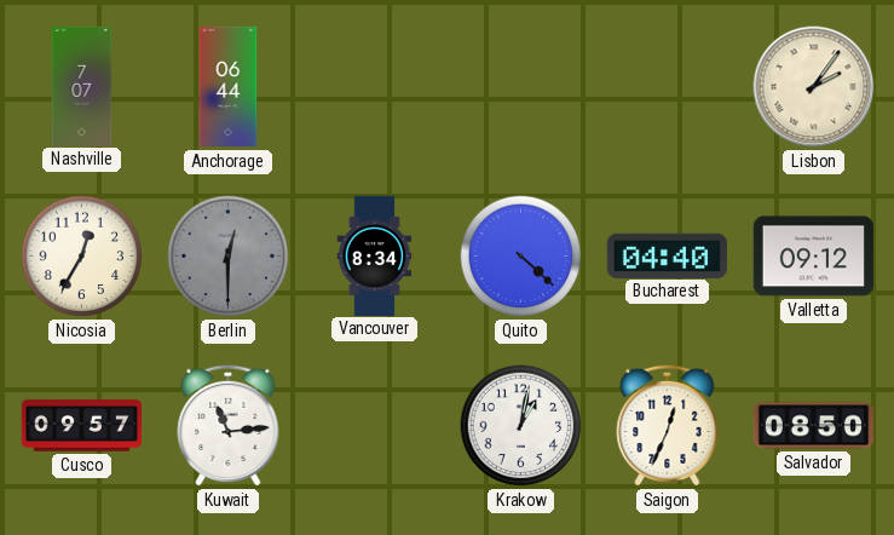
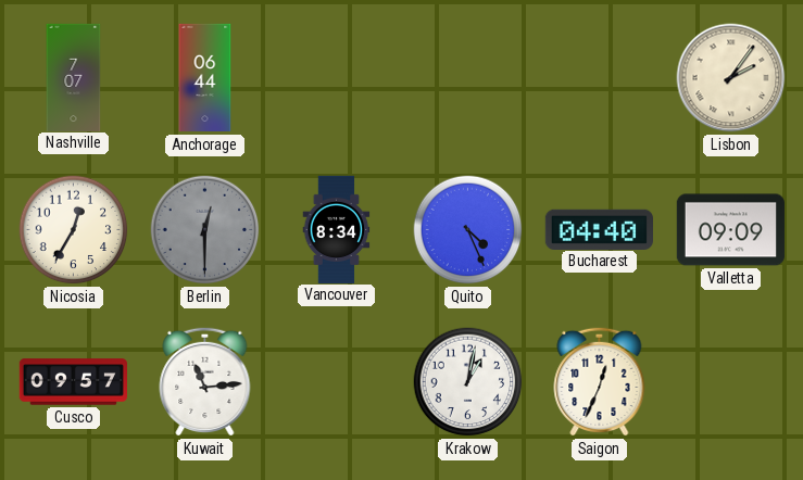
Quito: 4:22 -> 4:26
Valletta: 09:12 -> 09:09
Salvador: 08:50 -> none
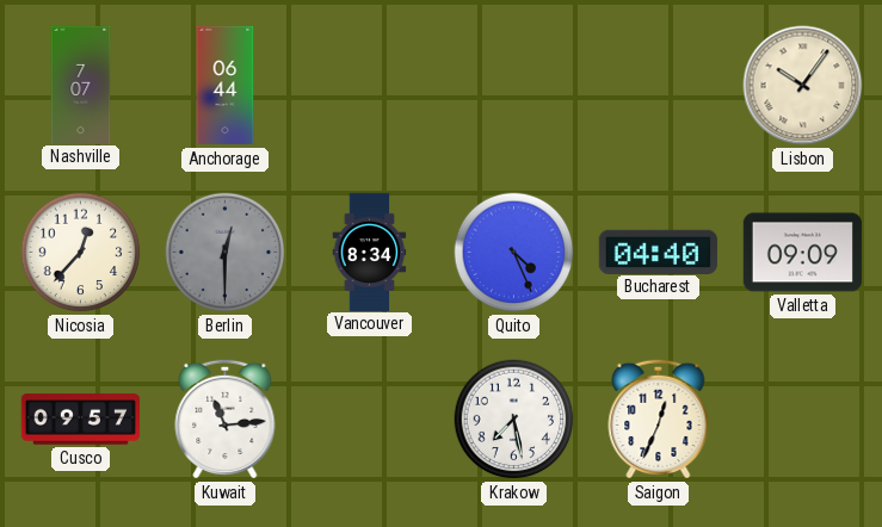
Lisbon: 2:06 -> 10:06
Nicosia: 12:35 -> 12:37
Krakow: 1:02 -> 7:28
